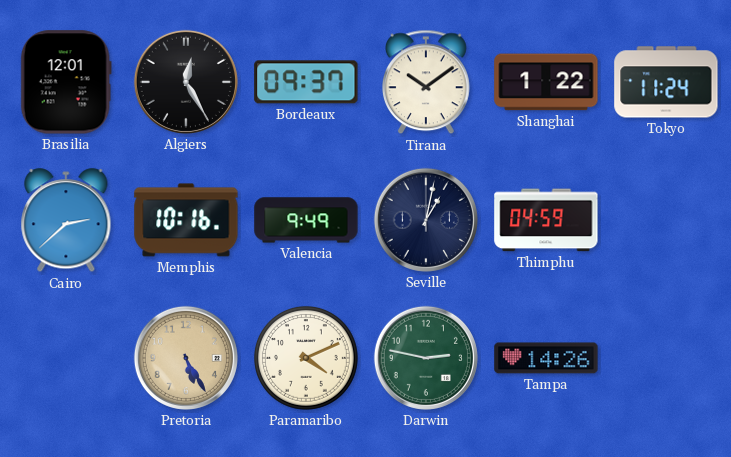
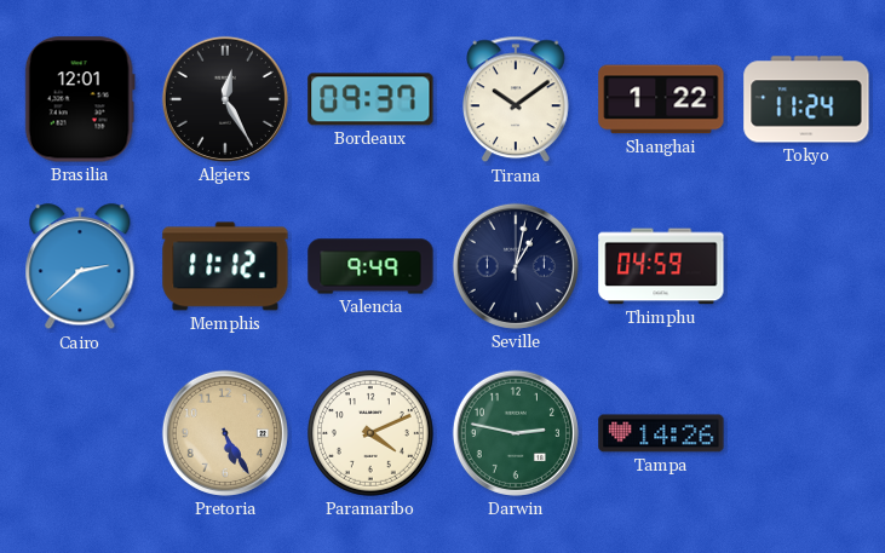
Memphis: 10:16 -> 11:12
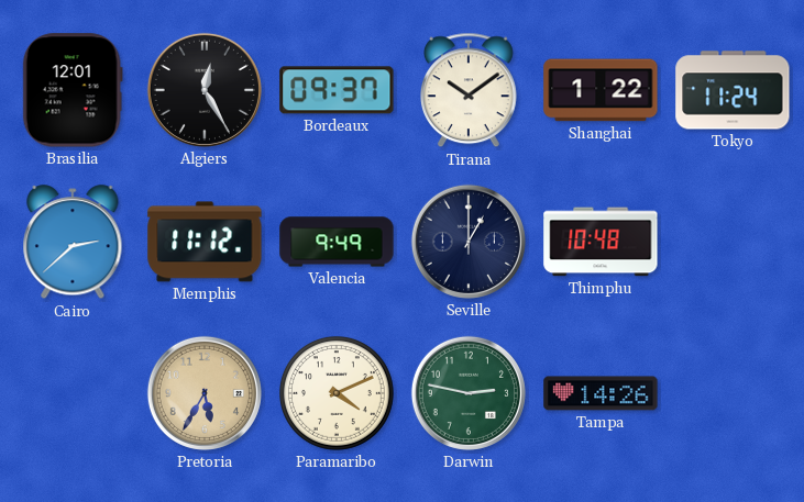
Seville: 1:02 -> 1:00
Thimphu: 04:59 -> 10:48
Pretoria: 5:25 -> 5:35
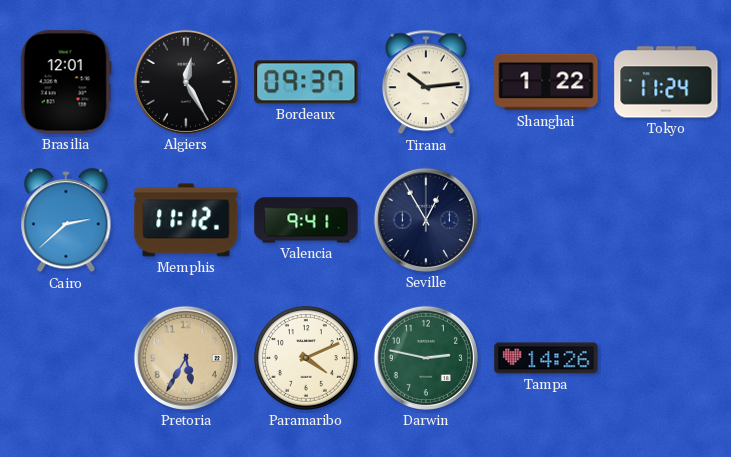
Tirana: 10:09 -> 10:14
Valencia: 9:49 -> 9:41
Seville: 1:00 -> 12:55
Thimphu: 10:48 -> none
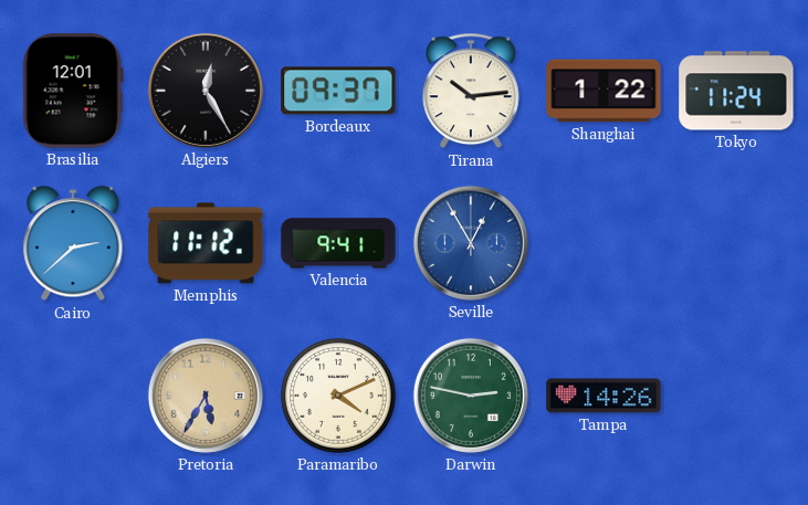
Seville dial: navy -> blue
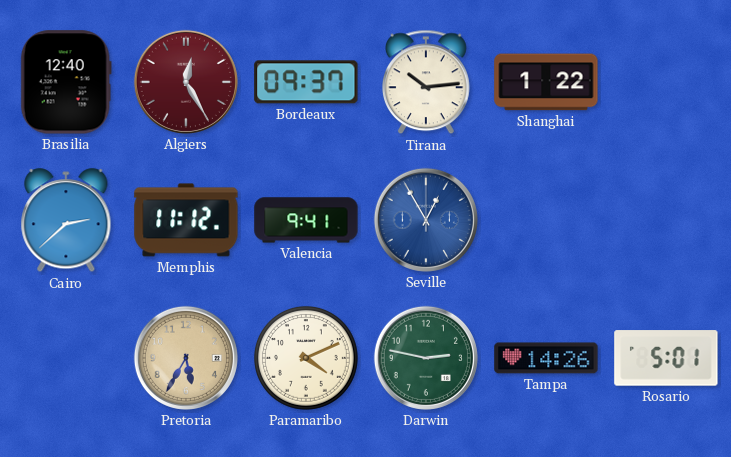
Brasilia: 12:01 -> 12:40
Algiers dial: black -> burgundy
Tokyo: 11:24 -> none
Rosario: none -> 5:01
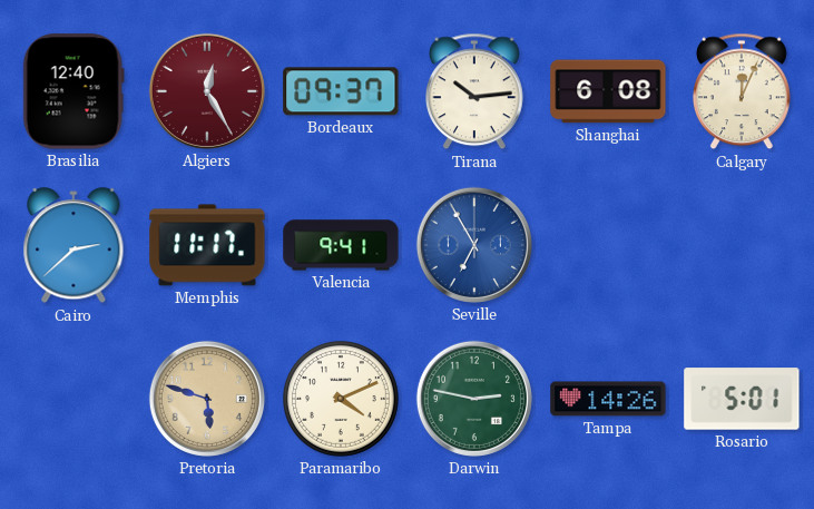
Shanghai: 1:22 -> 6:08
Calgary: none -> 12:04
Memphis: 11:12 -> 11:17
Seville: 12:55 -> 6:55
Pretoria: 5:35 -> 5:48
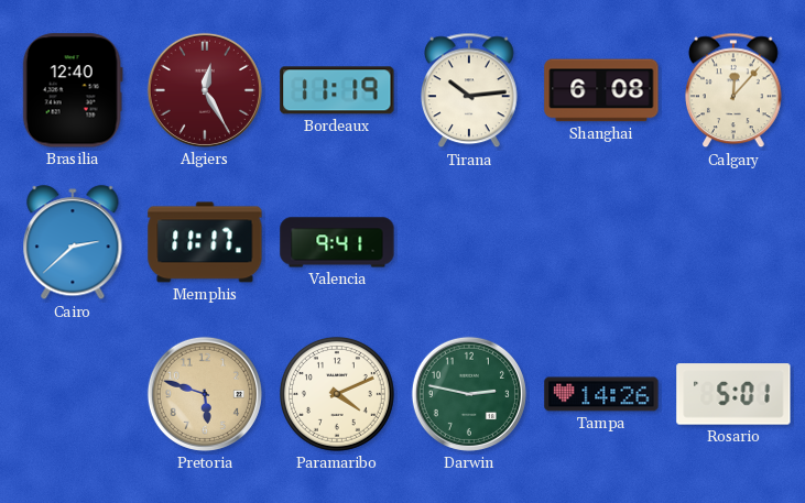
Bordeaux: 09:37 -> 11:19
Calgary: 12:04 -> 12:07
Seville: 6:55 -> none
